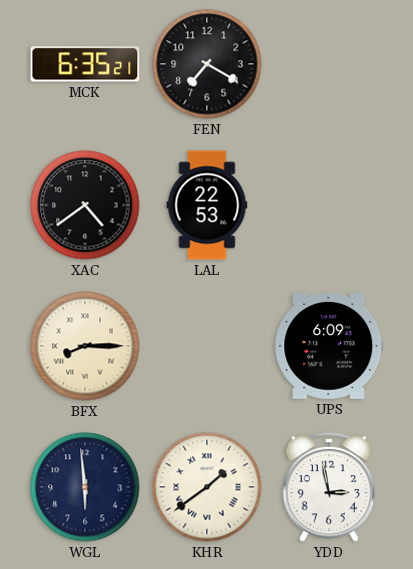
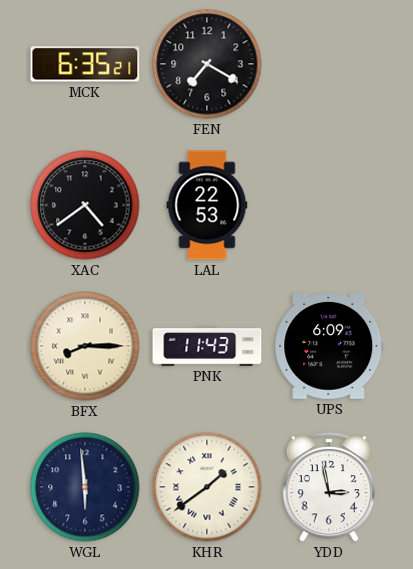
PNK: none -> 11:43
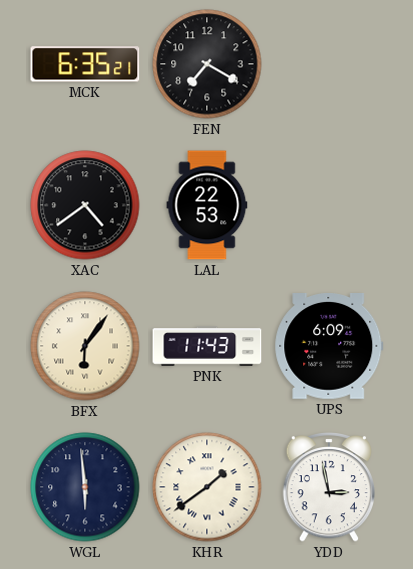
BFX: 8:15 -> 6:06
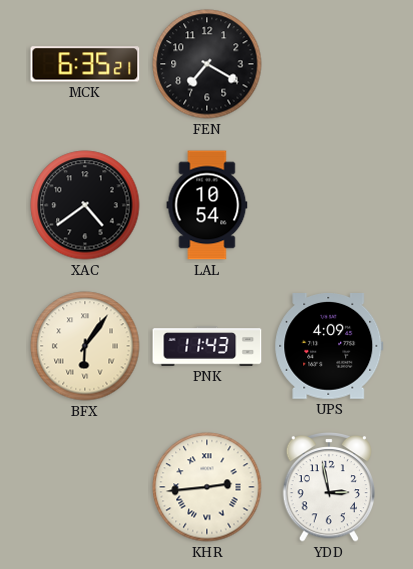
LAL: 22:53 -> 10:54
UPS: 6:09 -> 4:09
WGL: 5:59 -> none
KHR: 1:39 -> 2:44
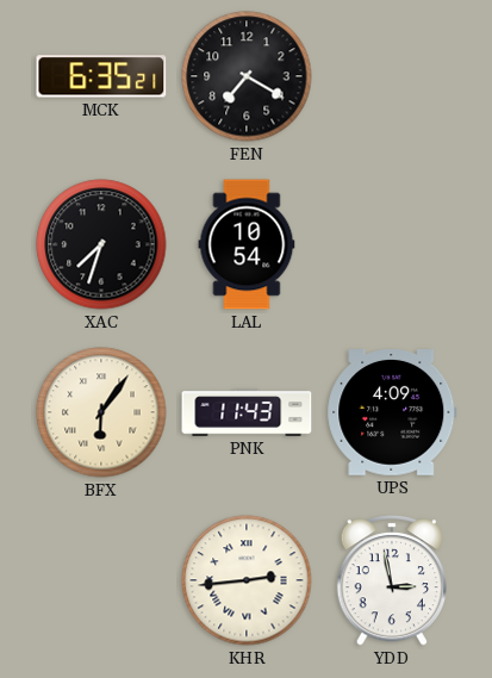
XAC: 4:39 -> 7:33
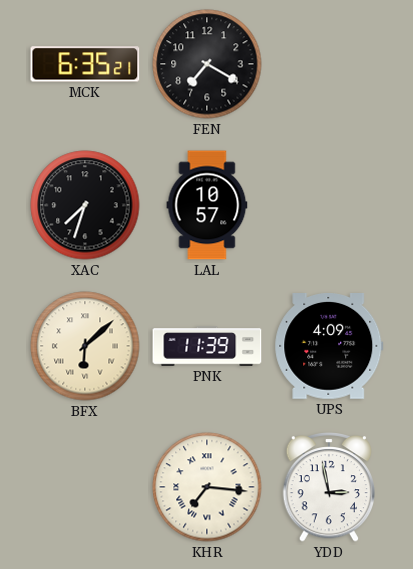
LAL: 10:54 -> 10:57
BFX: 6:06 -> 6:08
PNK: 11:43 -> 11:39
KHR: 2:44 -> 7:16
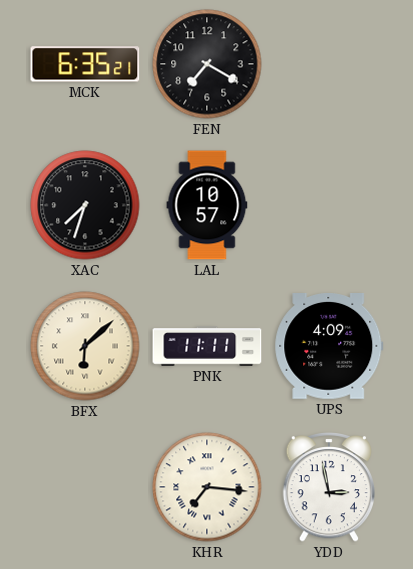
PNK: 11:39 -> 11:11
